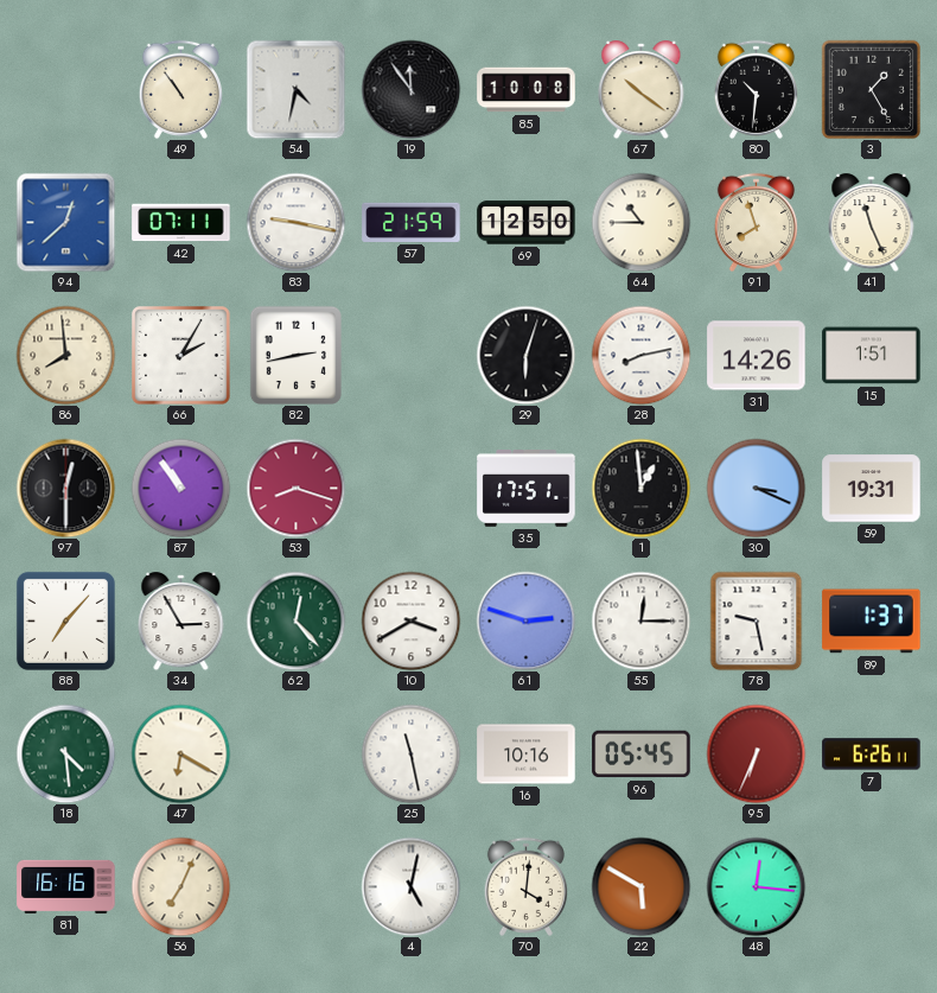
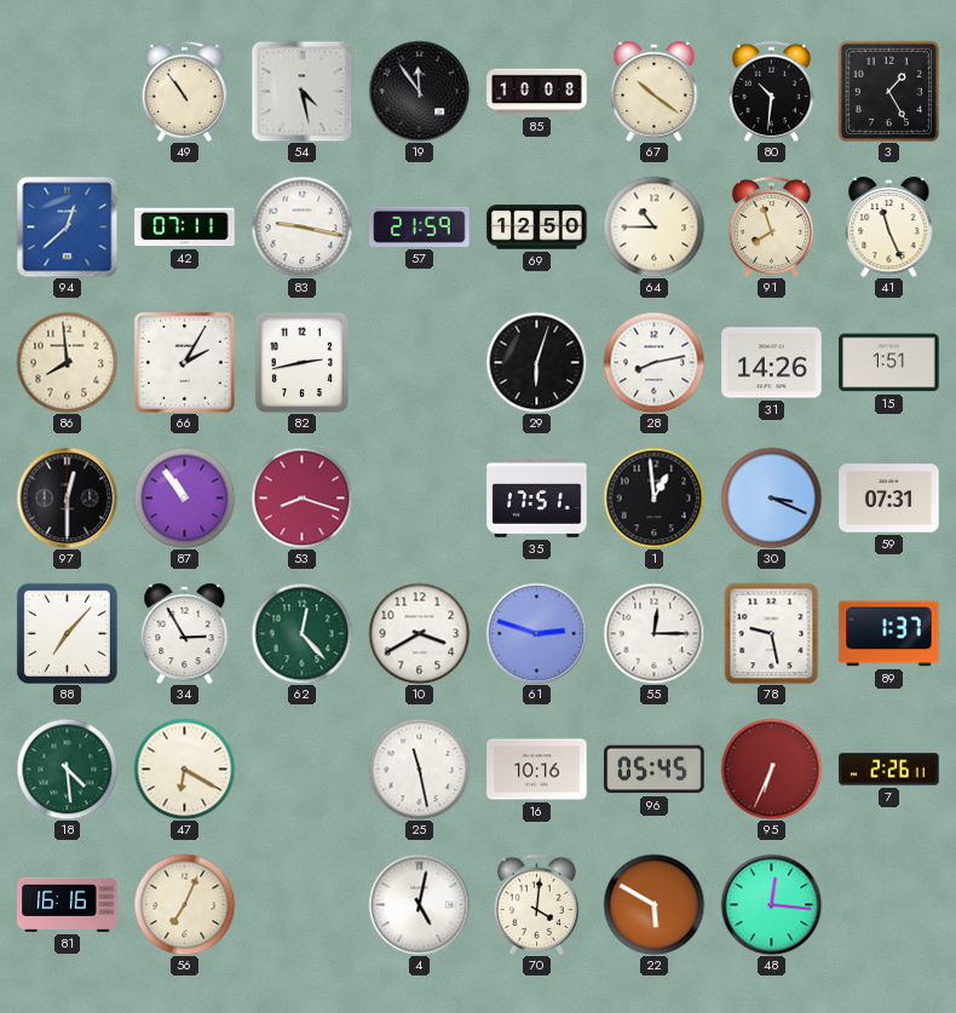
54: 4:32 -> 4:28
59: 19:31 -> 07:31
7: 6:26 -> 2:26
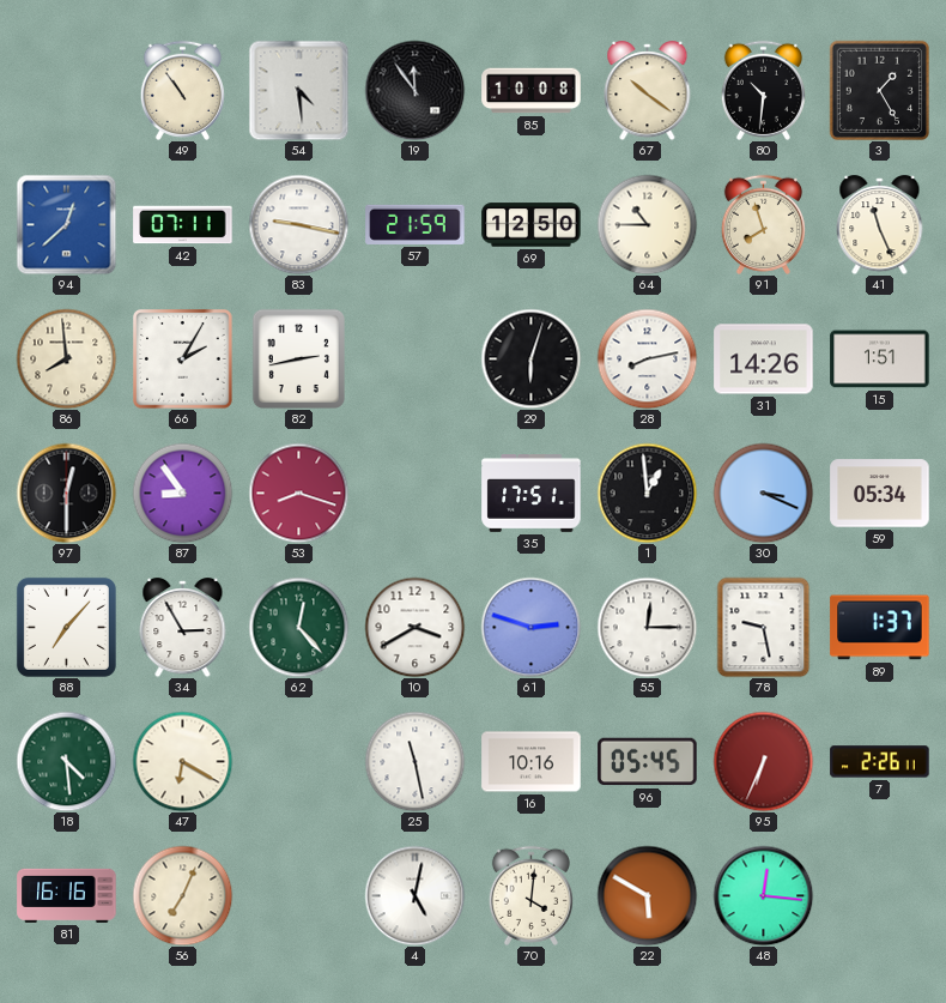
54: 4:28 -> 4:29
87: 10:54 -> 8:54
59: 07:31 -> 05:34
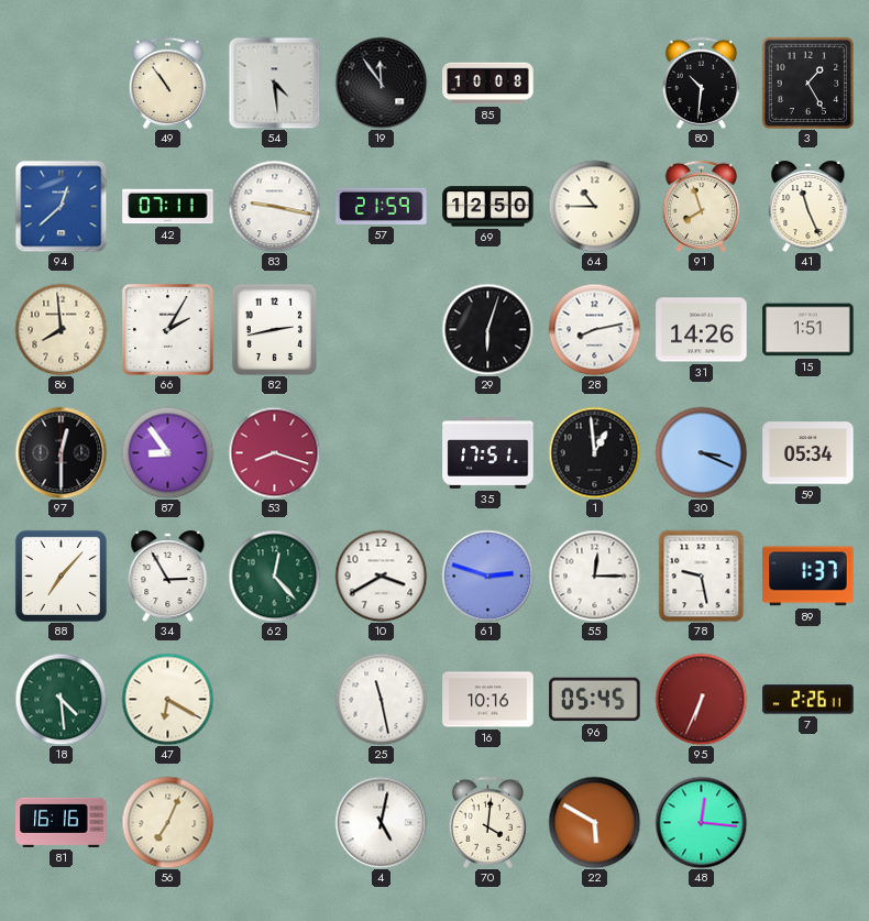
67: 10:21 -> none
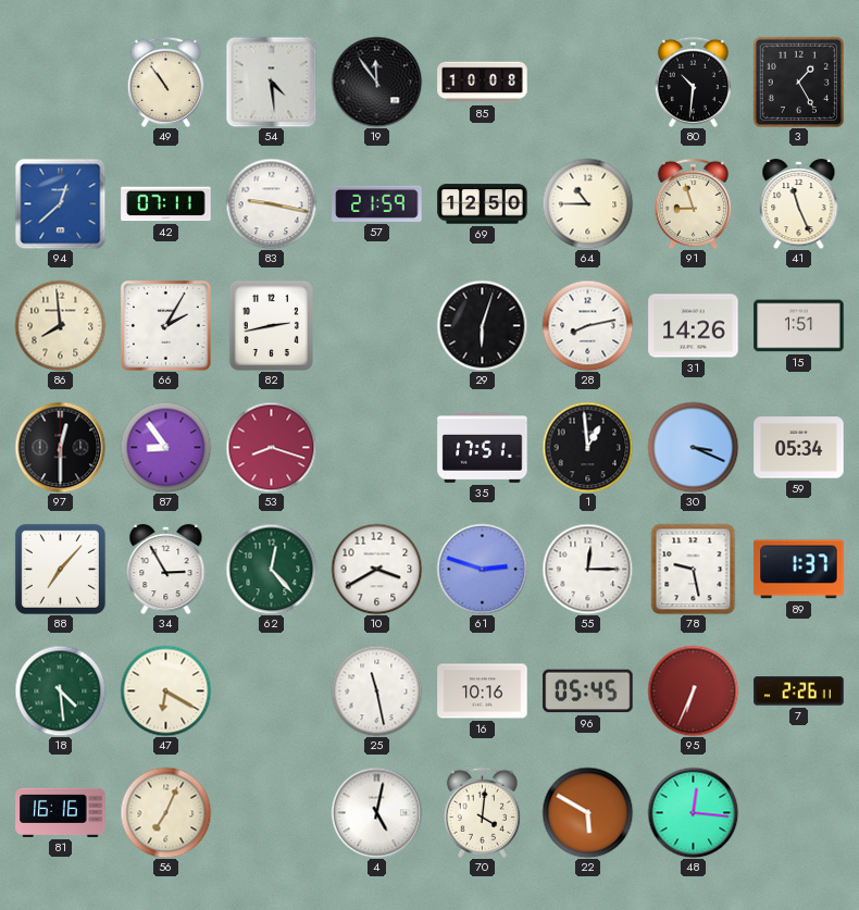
91: 7:57 -> 8:57
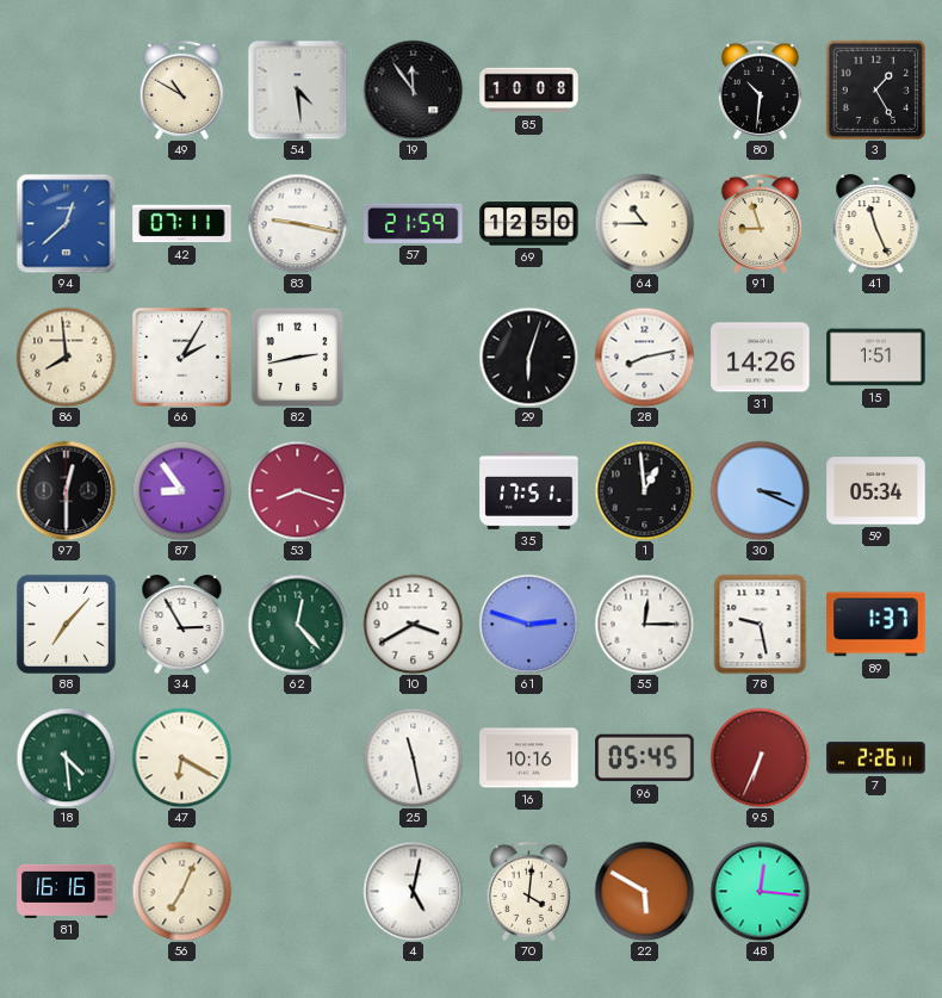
49: 10:54 -> 10:50
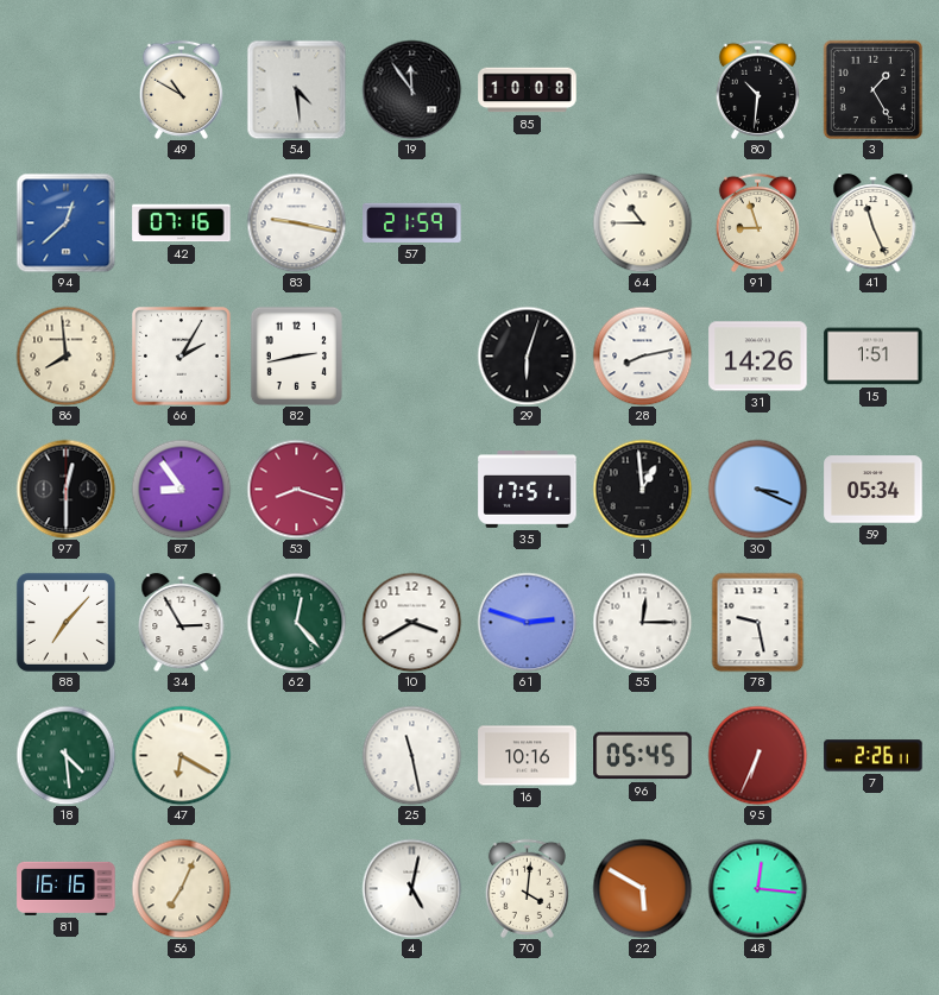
42: 07:11 -> 07:16
69: 12:50 -> none
89: 1:37 -> none
